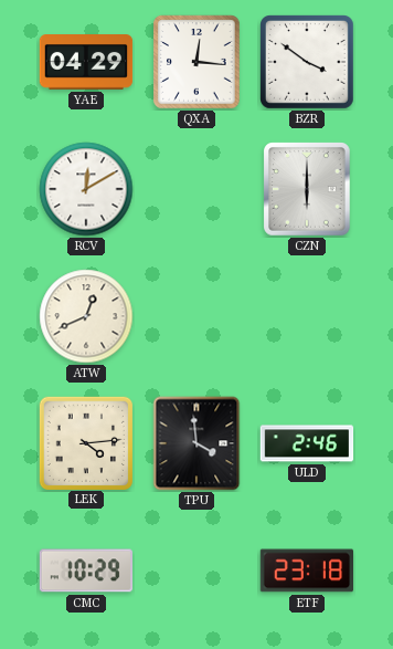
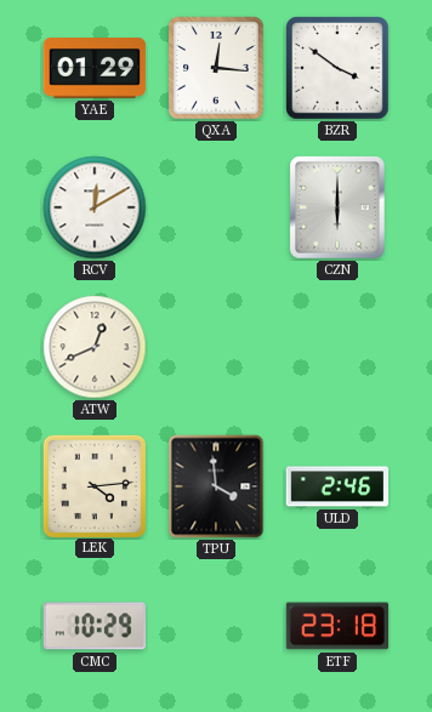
YAE: 04:29 -> 01:29
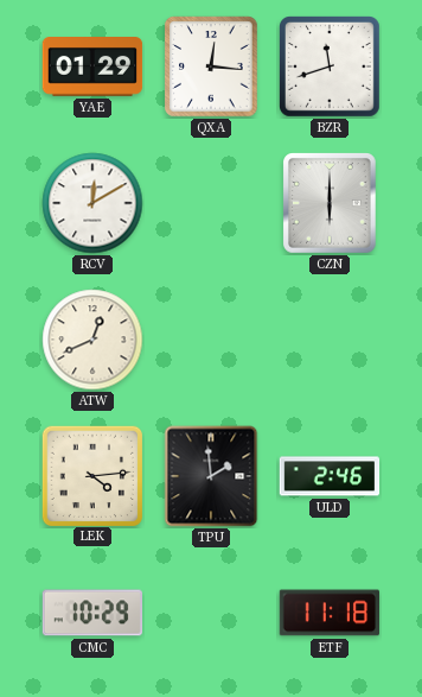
BZR: 3:51 -> 11:42
TPU: 3:59 -> 1:59
ETF: 23:18 -> 11:18
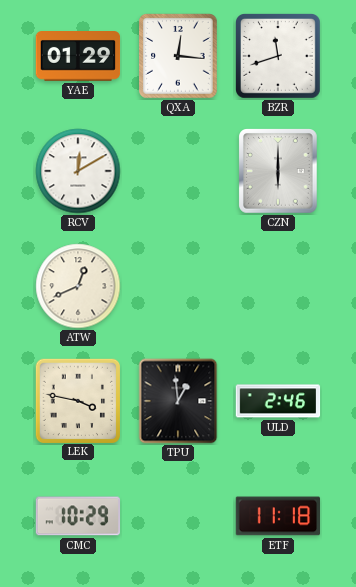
LEK: 4:14 -> 3:47
TPU: 1:59 -> 12:59
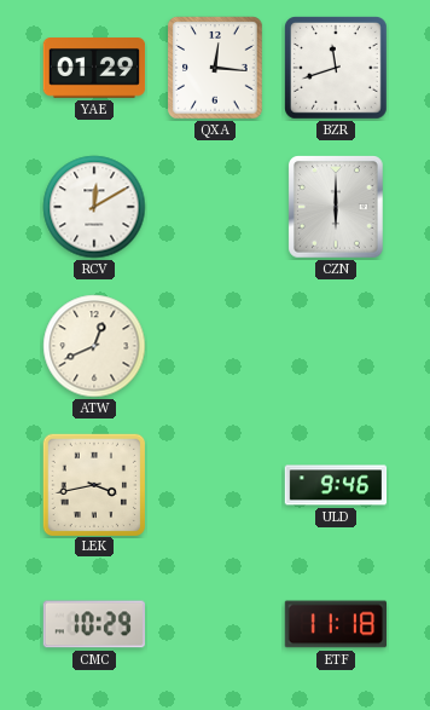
LEK: 3:47 -> 3:43
TPU: 12:59 -> none
ULD: 2:46 -> 9:46
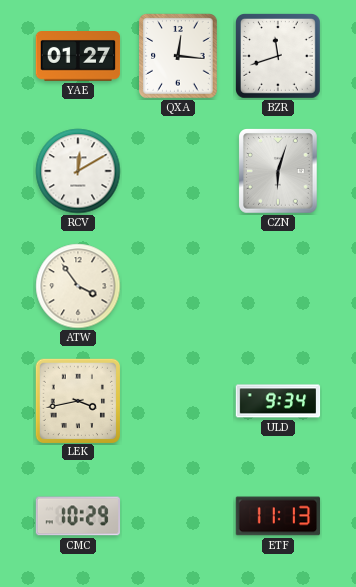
YAE: 01:29 -> 01:27
CZN: 6:00 -> 6:03
ATW: 12:41 -> 3:54
ULD: 9:46 -> 9:34
ETF: 11:18 -> 11:13
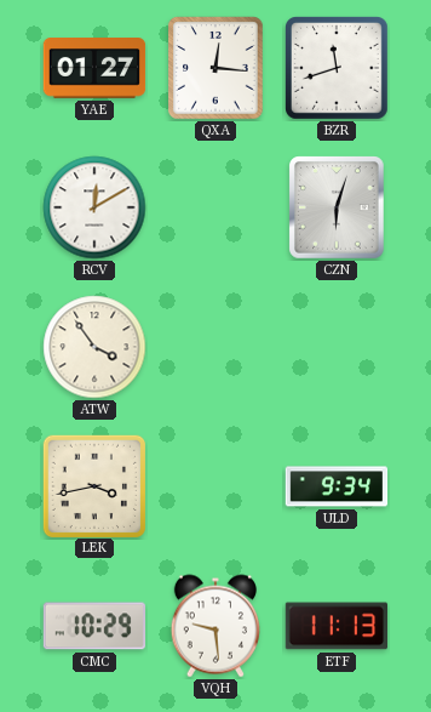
VQH: none -> 9:29
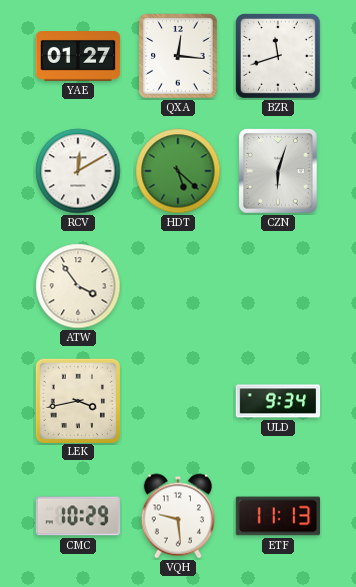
HDT: none -> 5:22
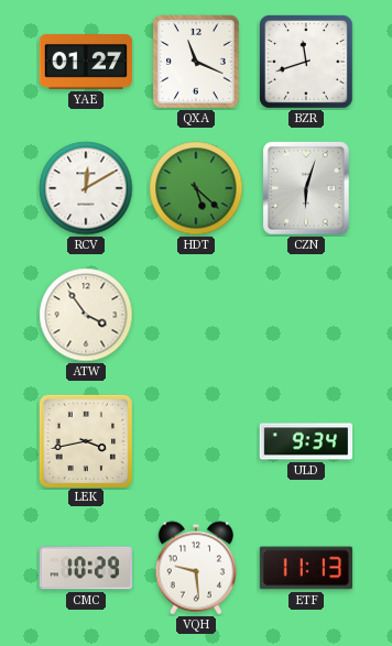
QXA: 12:16 -> 11:19
